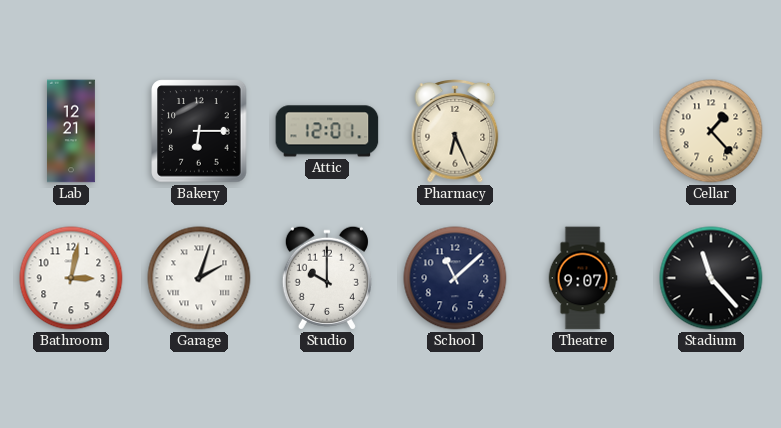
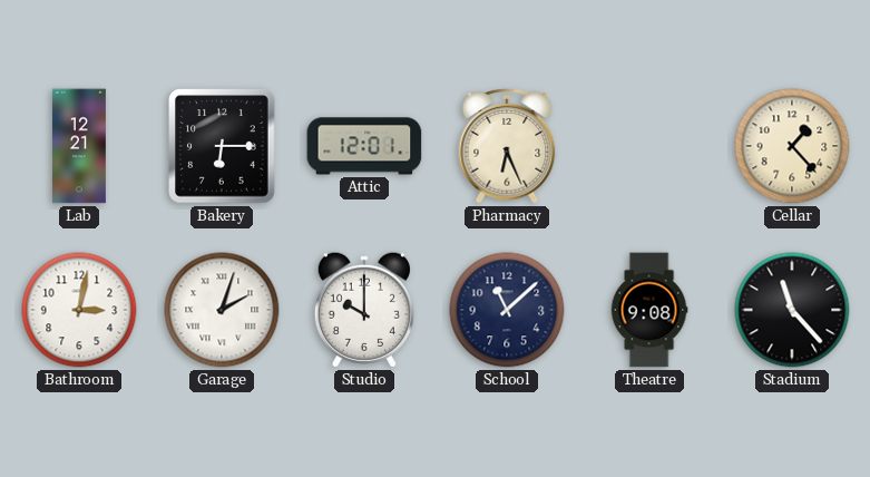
Theatre: 9:07 -> 9:08
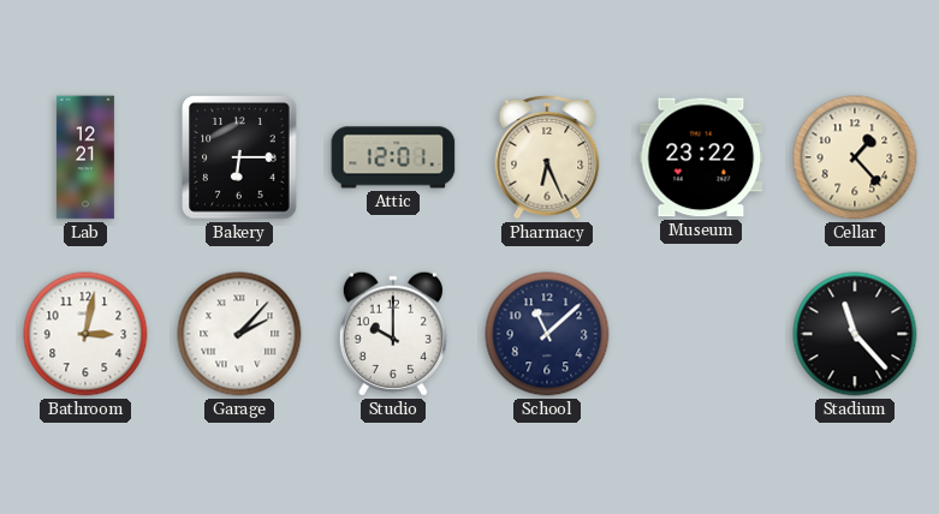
Museum: none -> 23:22
Garage: 2:03 -> 2:07
Theatre: 9:08 -> none
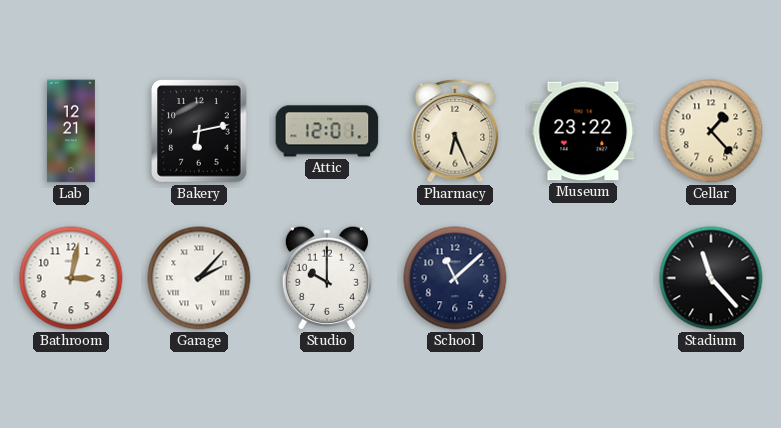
Bakery: 6:15 -> 6:13
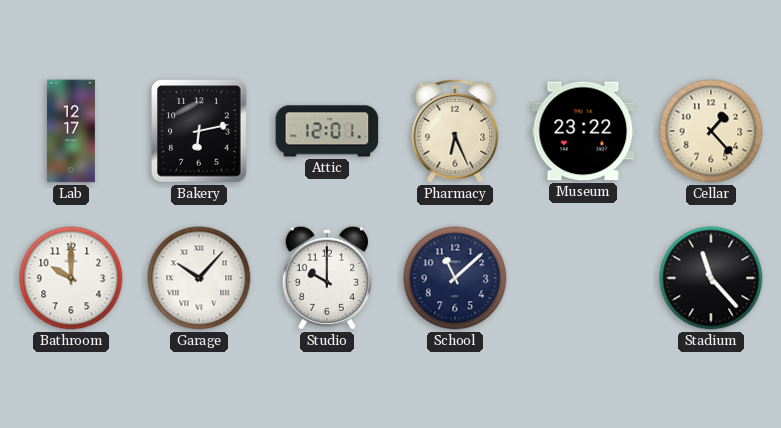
Lab: 12:21 -> 12:17
Bathroom: 3:02 -> 10:00
Garage: 2:07 -> 10:07
